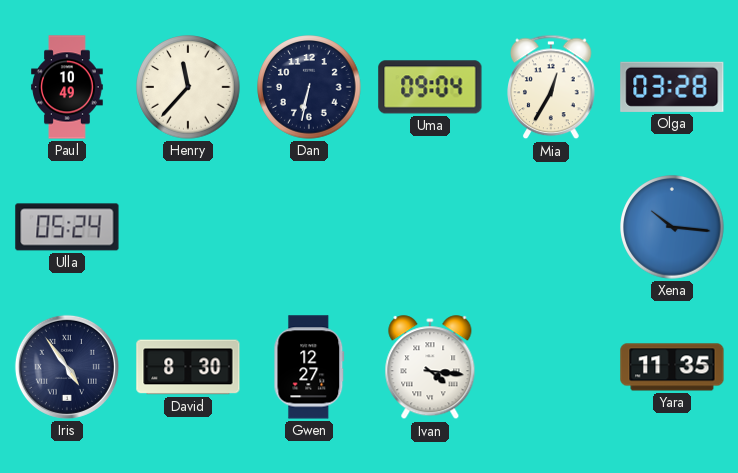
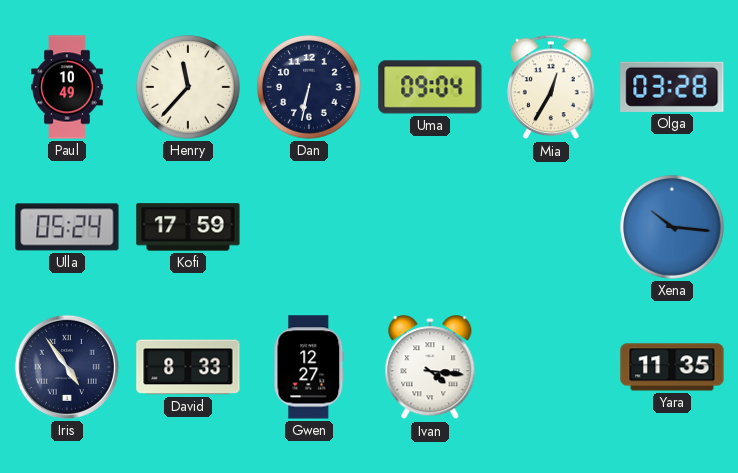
Kofi: none -> 17:59
David: 8:30 -> 8:33
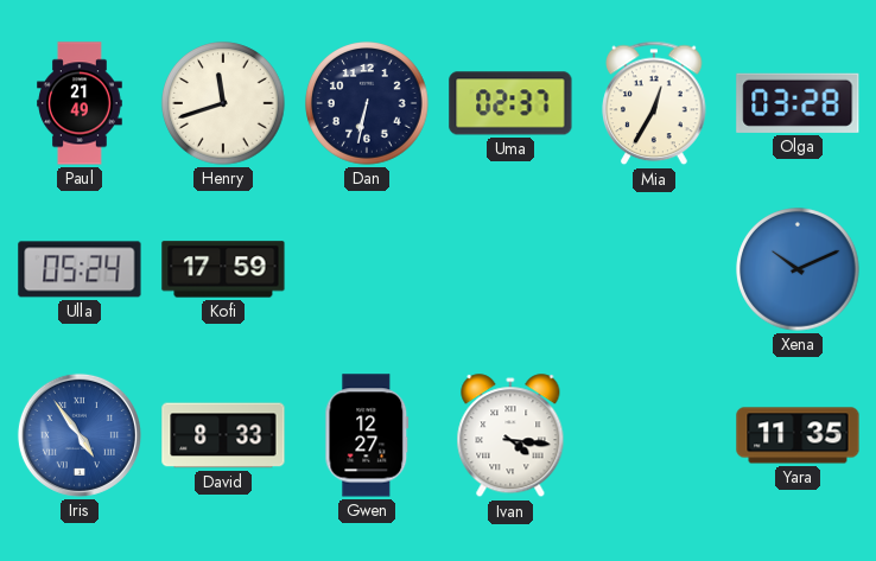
Paul: 10:49 -> 21:49
Henry: 11:37 -> 11:42
Uma: 09:04 -> 02:37
Xena: 10:16 -> 10:11
Iris dial: navy -> blue
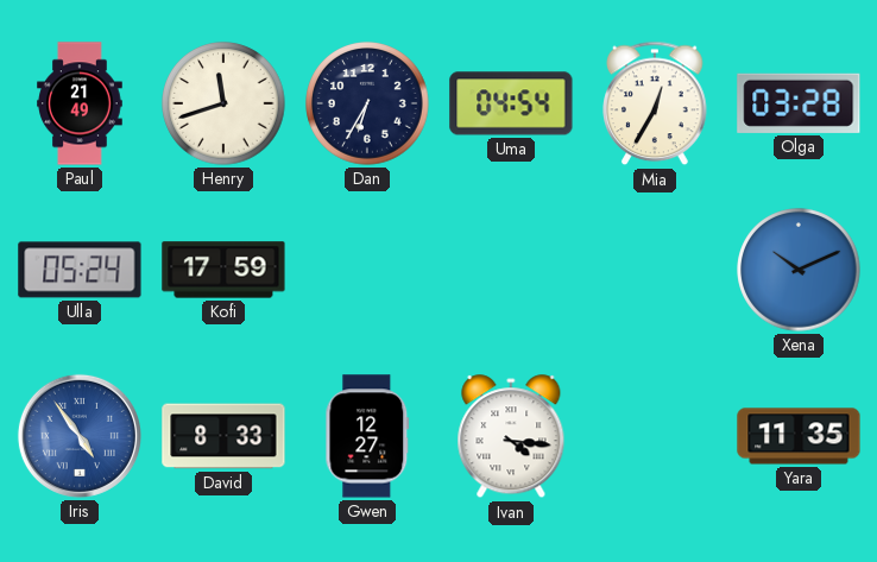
Dan: 6:32 -> 6:35
Uma: 02:37 -> 04:54
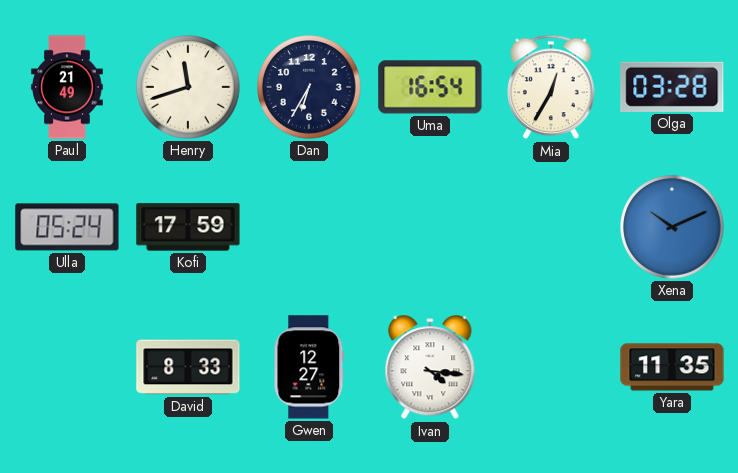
Uma: 04:54 -> 16:54
Iris: 4:54 -> none
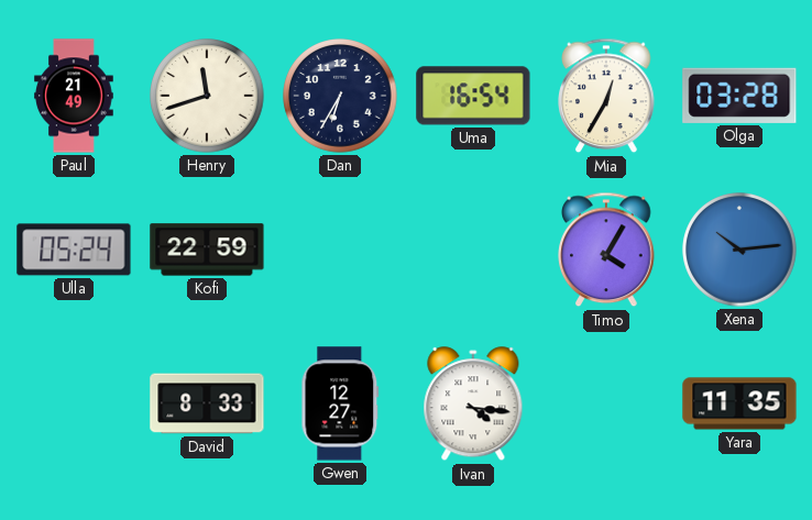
Kofi: 17:59 -> 22:59
Timo: none -> 4:05
Xena: 10:11 -> 10:14
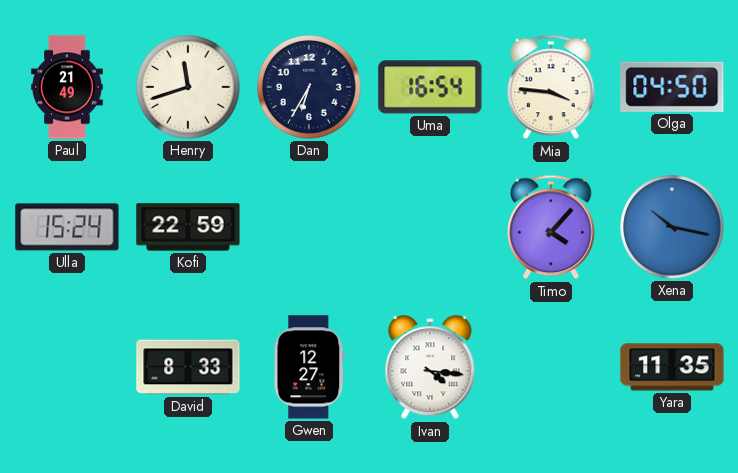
Mia: 12:35 -> 3:46
Olga: 03:28 -> 04:50
Ulla: 05:24 -> 15:24
Timo: 4:05 -> 4:07
Xena: 10:14 -> 10:17
